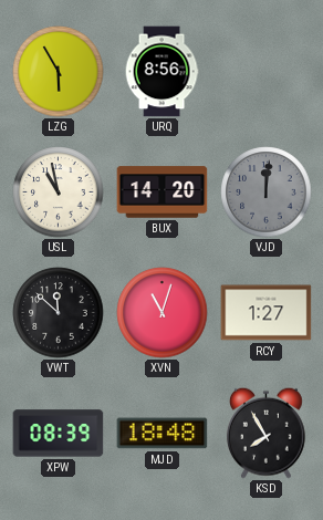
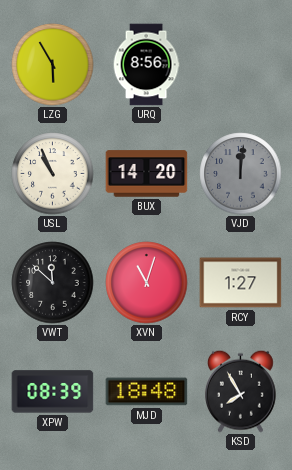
USL: 10:58 -> 10:56
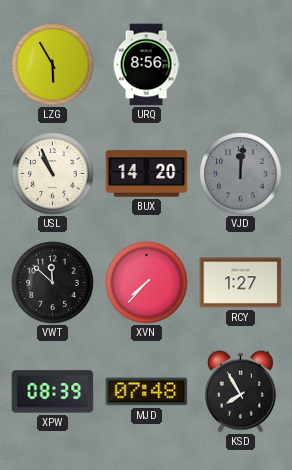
XVN: 11:03 -> 7:37
MJD: 18:48 -> 07:48
